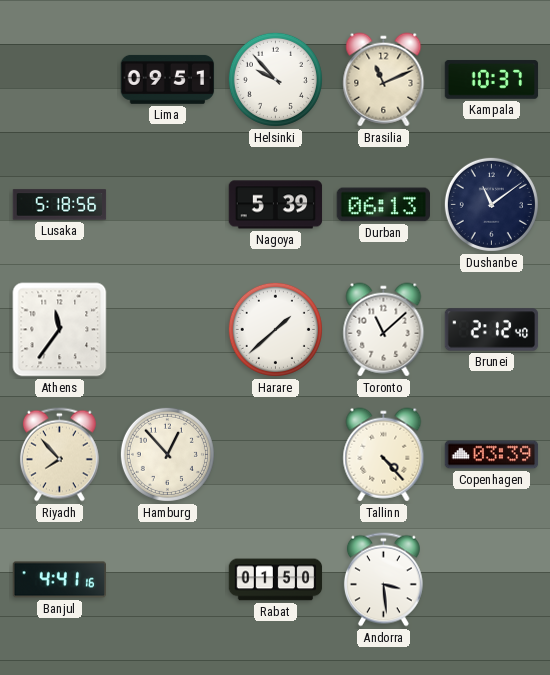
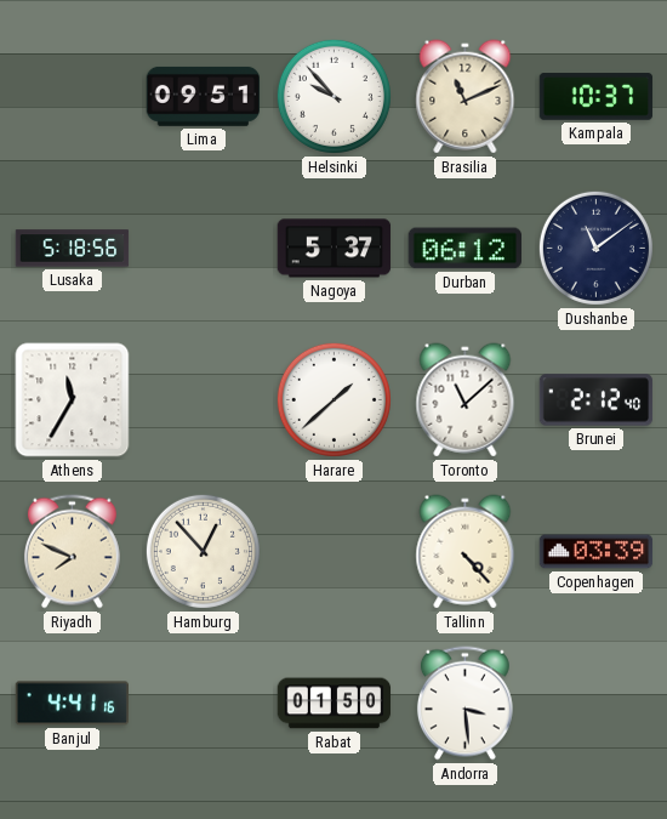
Nagoya: 5:39 -> 5:37
Durban: 06:13 -> 06:12
Athens: 11:36 -> 11:35
Riyadh: 7:53 -> 7:49
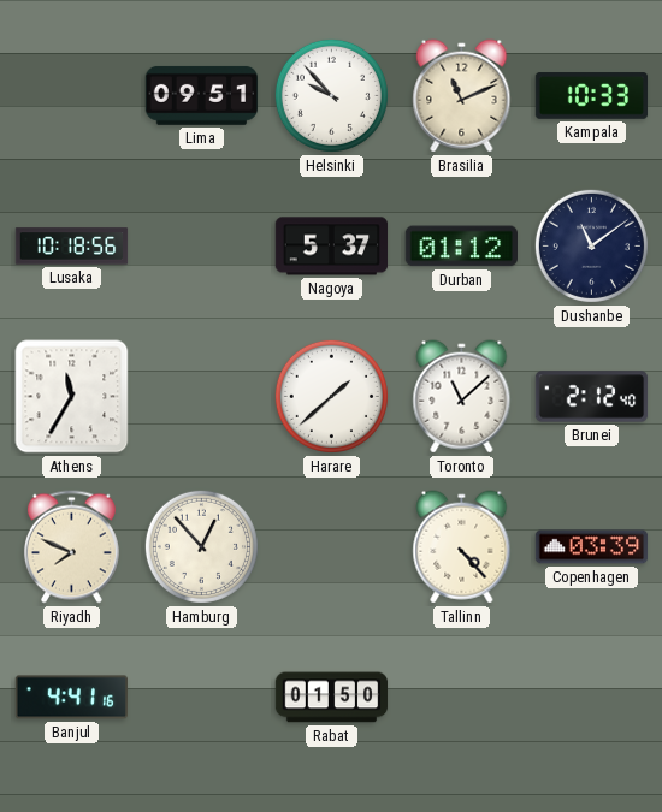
Kampala: 10:37 -> 10:33
Lusaka: 5:18 -> 10:18
Durban: 06:12 -> 01:12
Andorra: 3:29 -> none
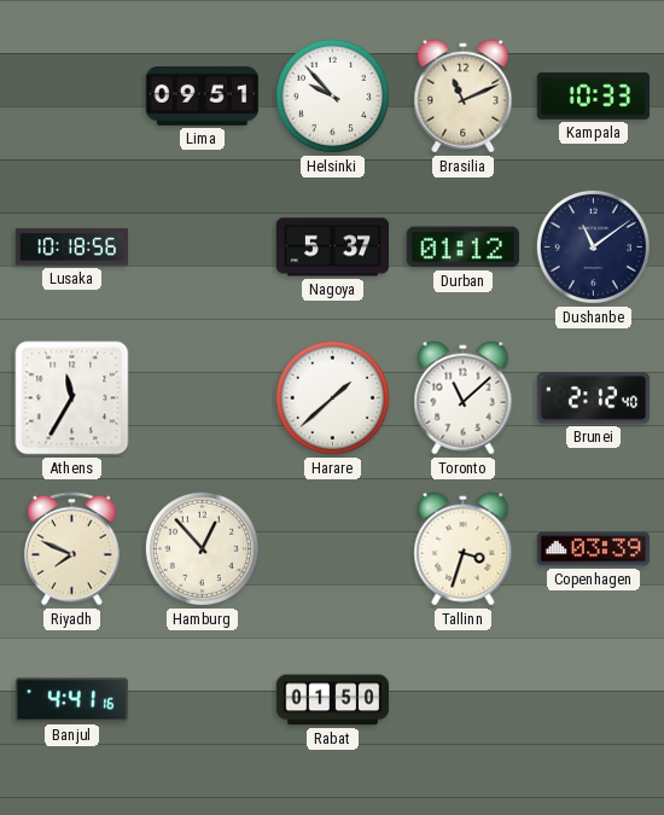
Tallinn: 4:23 -> 3:33
